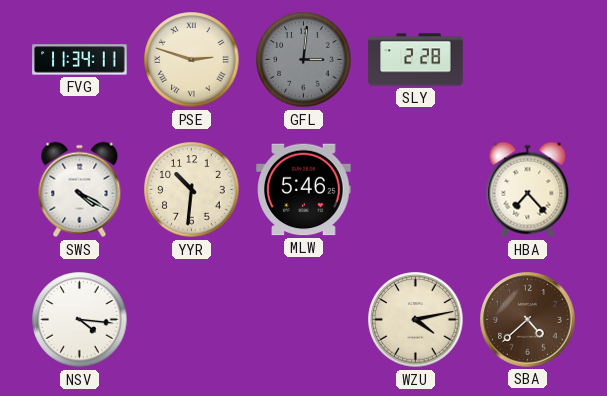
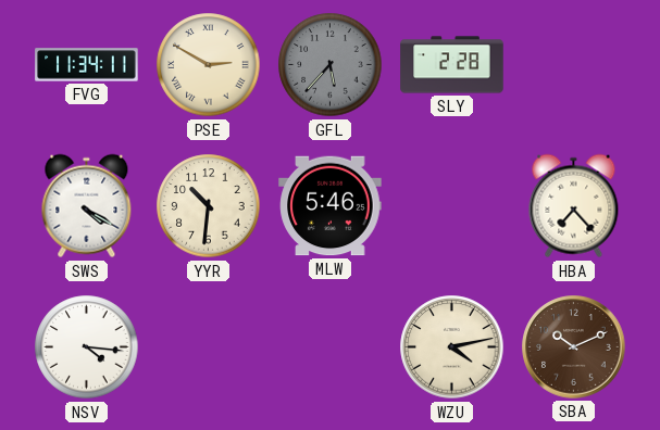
PSE: 2:48 -> 2:50
GFL: 3:01 -> 5:37
SBA: 4:38 -> 10:11
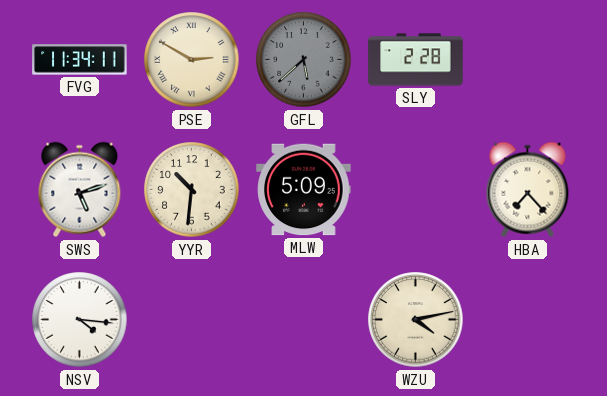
GFL: 5:37 -> 5:38
SWS: 4:20 -> 5:12
MLW: 5:46 -> 5:09
SBA: 10:11 -> none
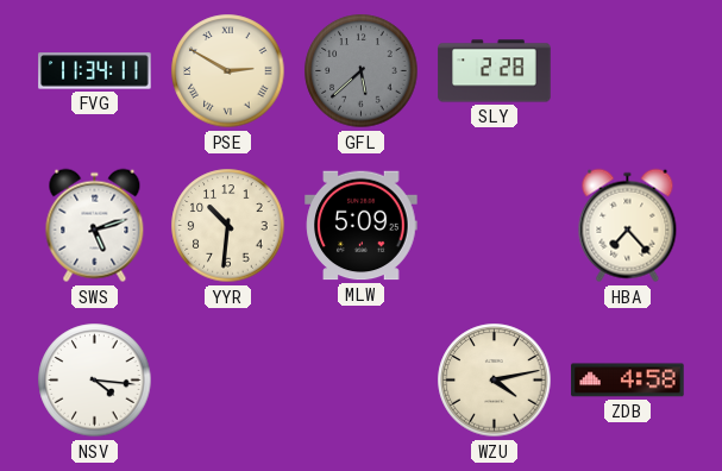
ZDB: none -> 4:58
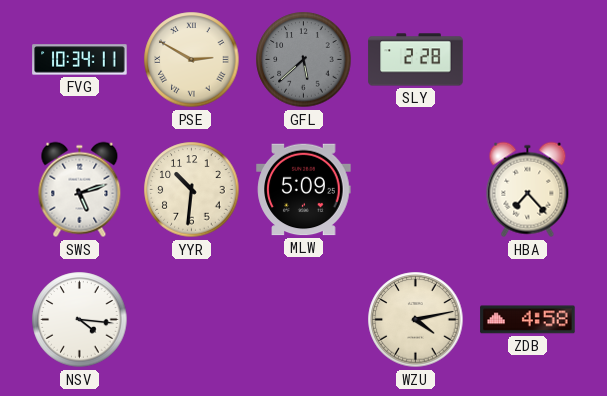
FVG: 11:34 -> 10:34
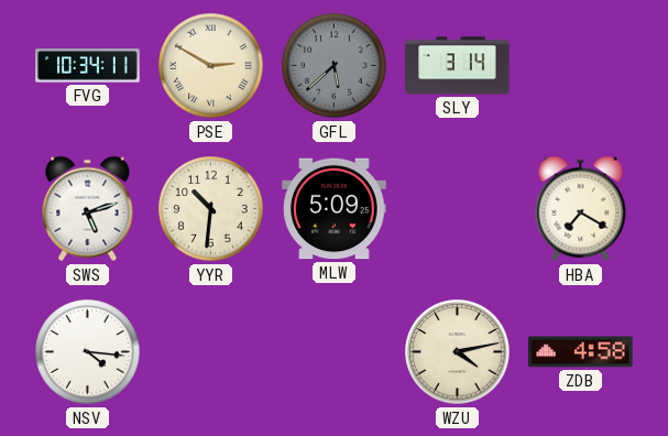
SLY: 2:28 -> 3:14
HBA: 7:23 -> 7:20
